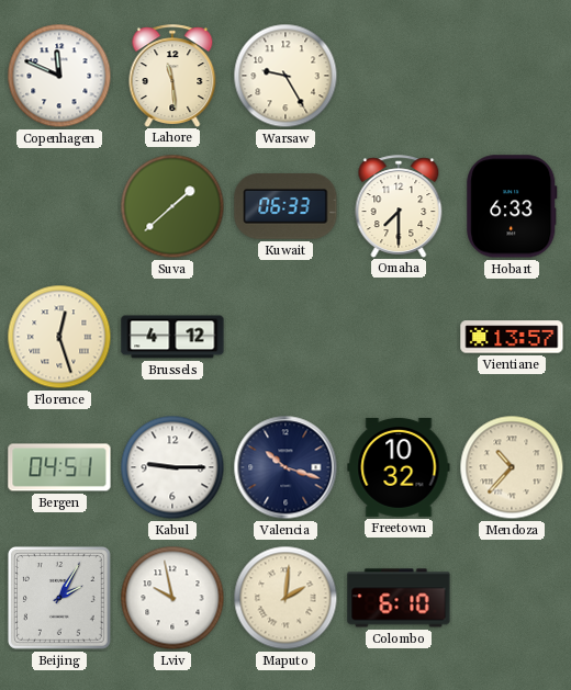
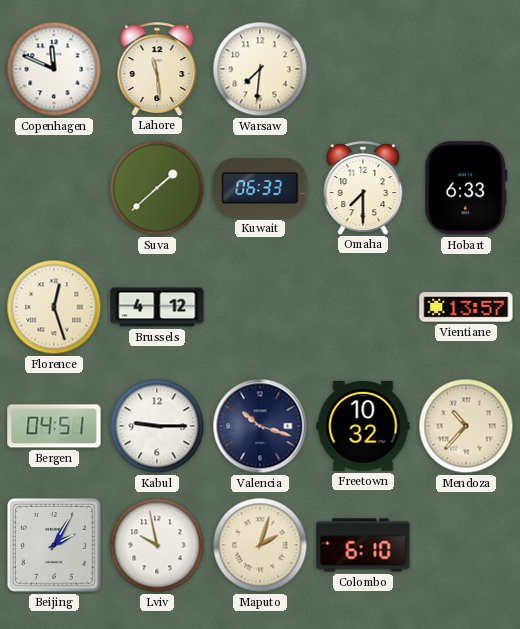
Warsaw: 9:25 -> 7:31
Maputo: 2:01 -> 2:03
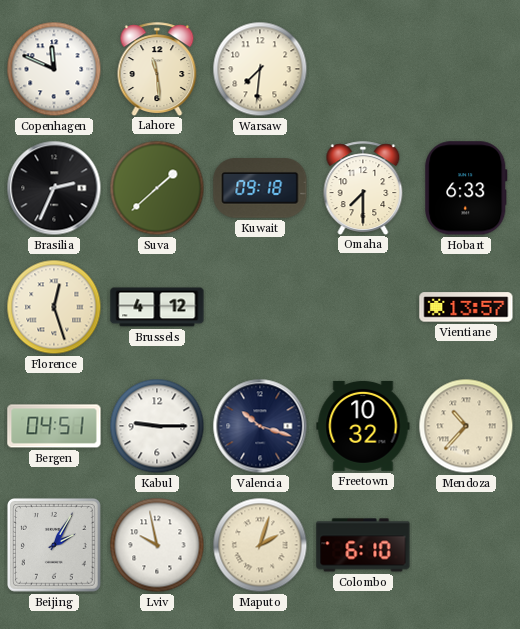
Brasilia: none -> 2:34
Kuwait: 06:33 -> 09:18
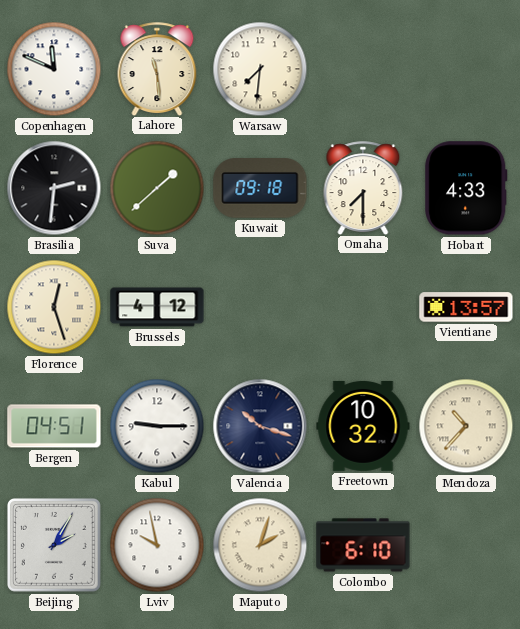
Brasilia: 2:34 -> 2:31
Hobart: 6:33 -> 4:33
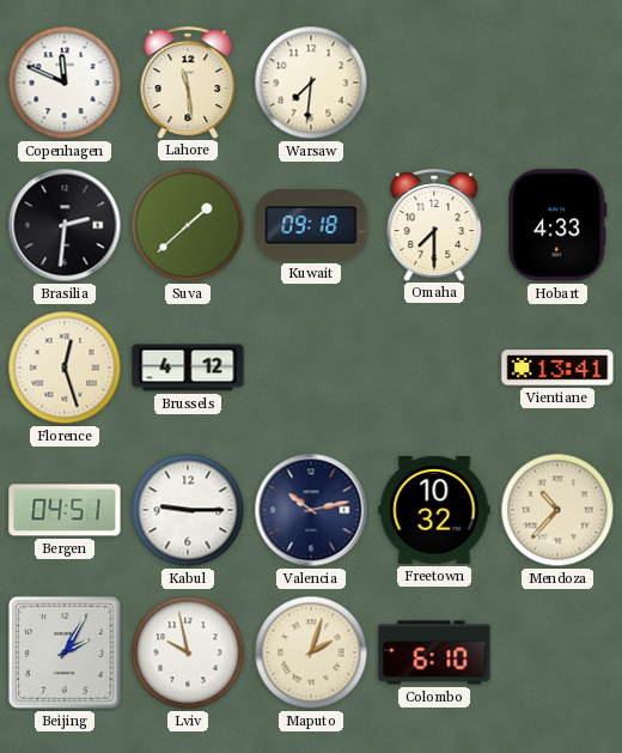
Vientiane: 13:57 -> 13:41
Valencia: 10:18 -> 10:13
